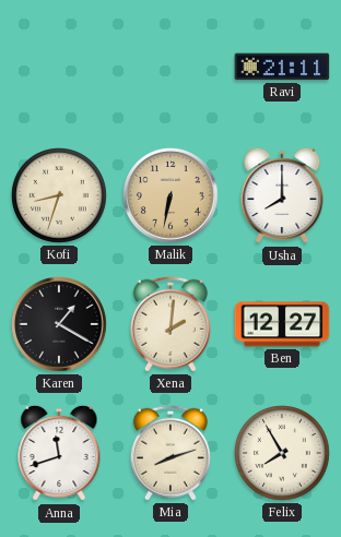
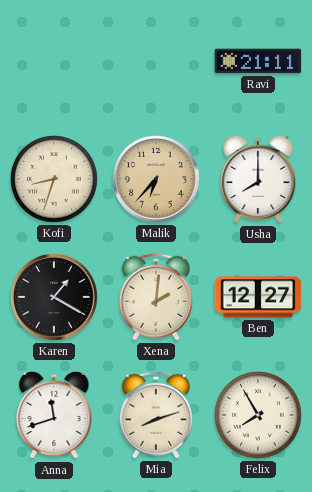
Malik: 6:32 -> 6:37
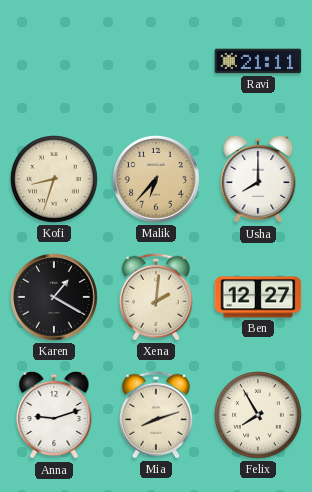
Anna: 11:42 -> 9:12
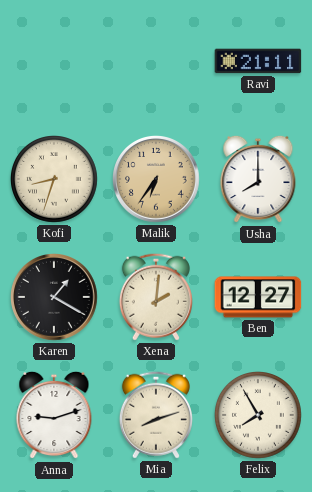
Malik: 6:37 -> 6:36
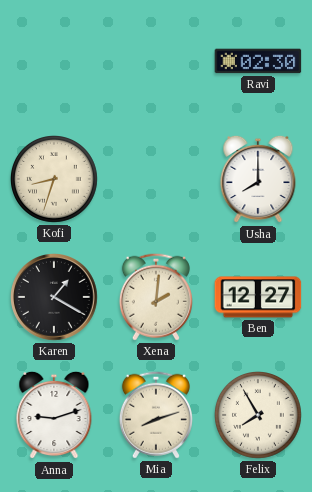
Ravi: 21:11 -> 02:30
Malik: 6:36 -> none
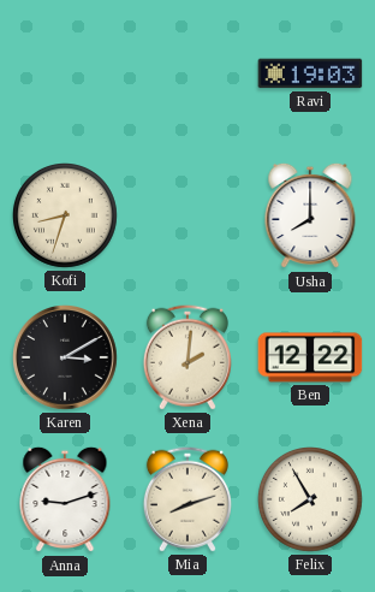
Ravi: 02:30 -> 19:03
Karen: 1:20 -> 3:10
Ben: 12:27 -> 12:22
